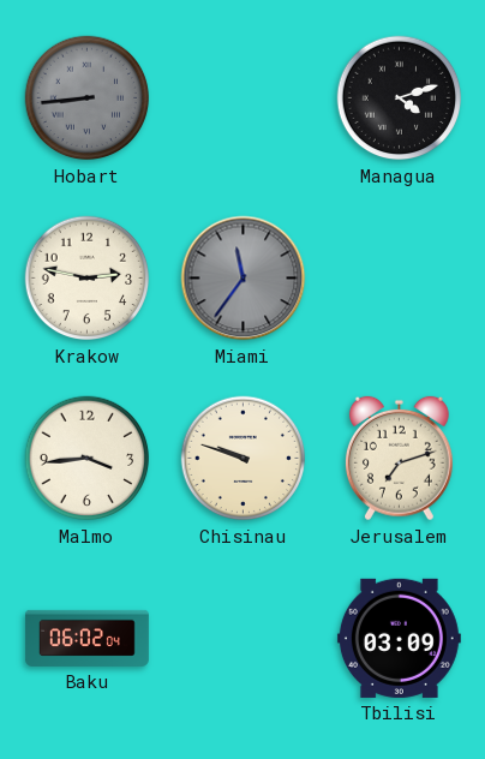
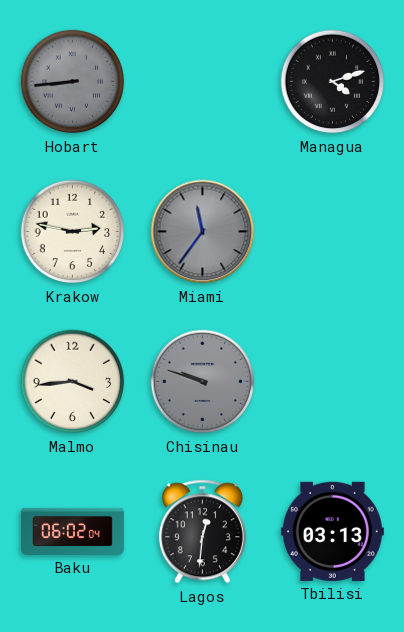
Chisinau dial: cream -> grey
Jerusalem: 7:12 -> none
Lagos: none -> 12:31
Tbilisi: 03:09 -> 03:13
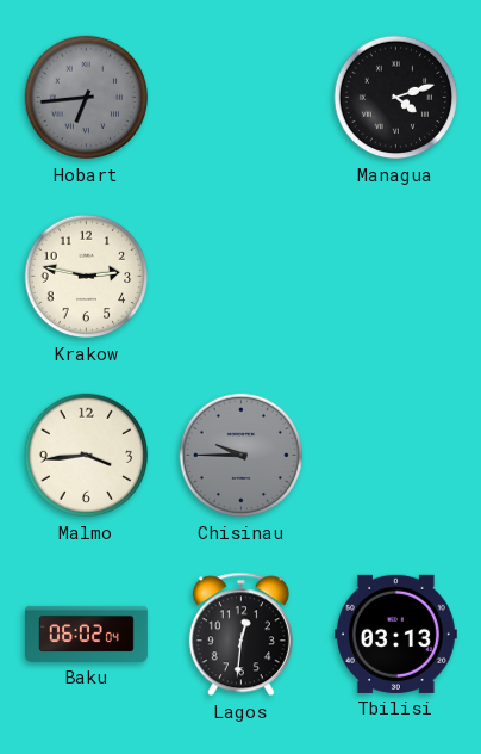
Hobart: 8:44 -> 6:44
Miami: 11:36 -> none
Chisinau: 9:48 -> 9:45
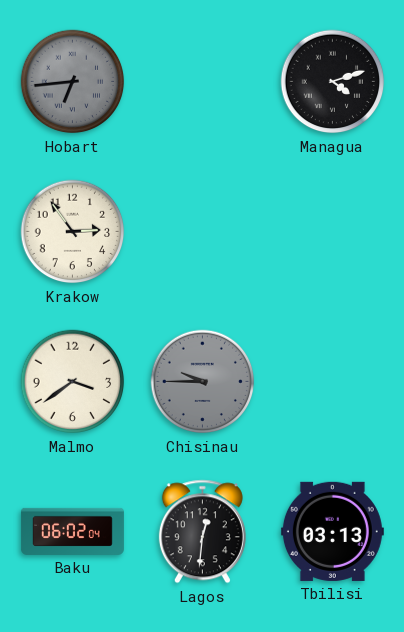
Krakow: 2:47 -> 2:54
Malmo: 3:44 -> 3:39
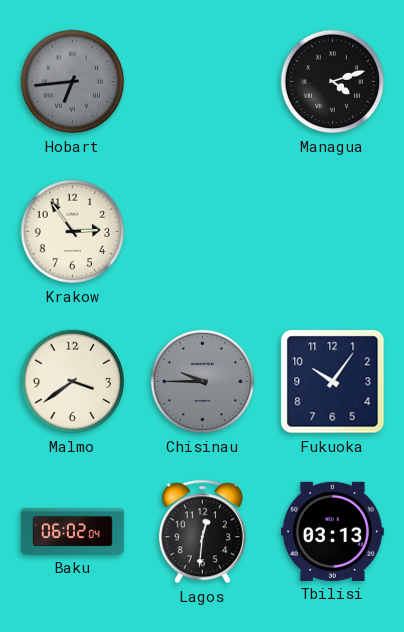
Fukuoka: none -> 10:06
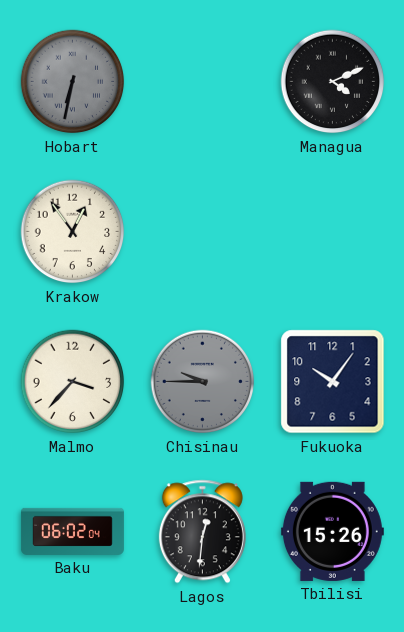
Hobart: 6:44 -> 6:32
Managua: 4:12 -> 4:11
Krakow: 2:54 -> 12:54
Malmo: 3:39 -> 3:37
Tbilisi: 03:13 -> 15:26
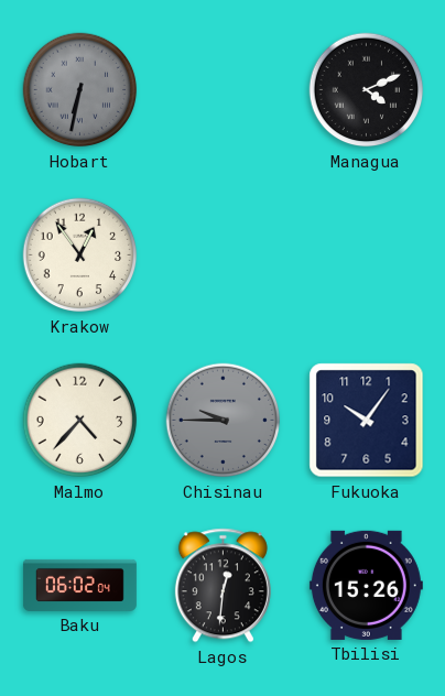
Malmo: 3:37 -> 4:37
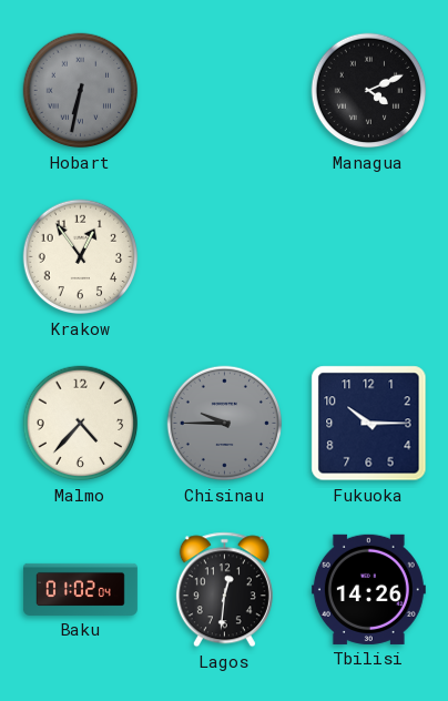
Fukuoka: 10:06 -> 10:15
Baku: 06:02 -> 01:02
Tbilisi: 15:26 -> 14:26
